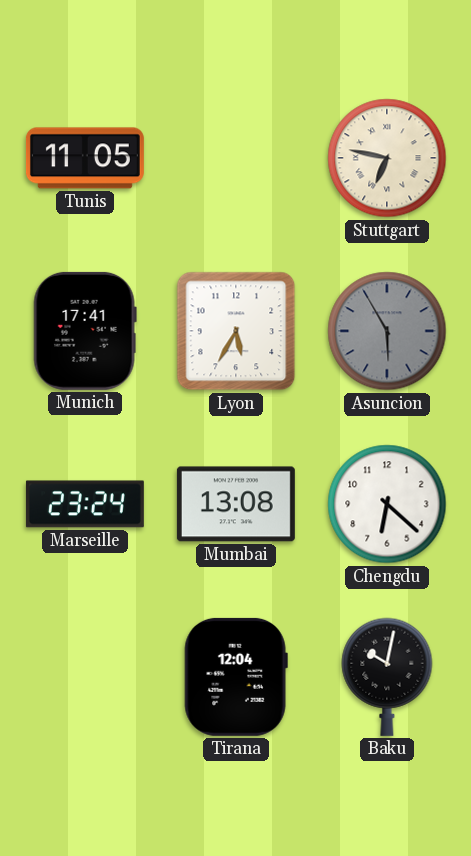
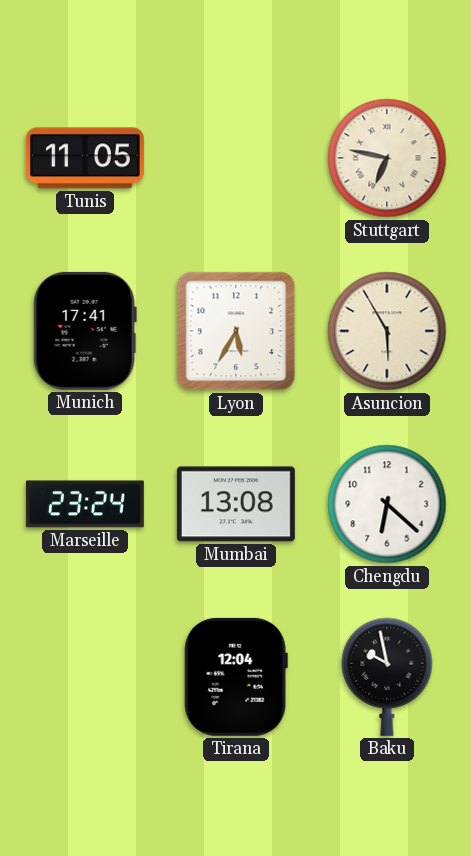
Asuncion dial: grey -> cream
Baku: 10:02 -> 9:58
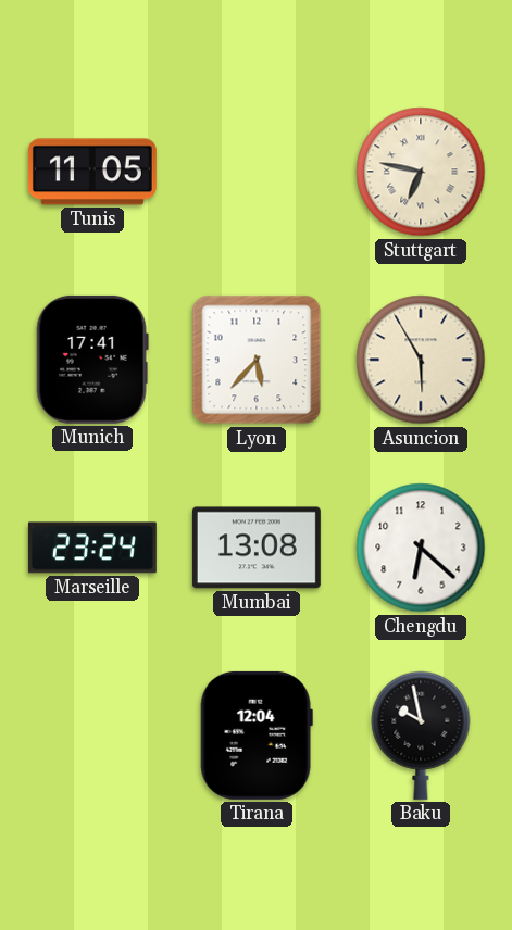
Lyon: 5:35 -> 5:37
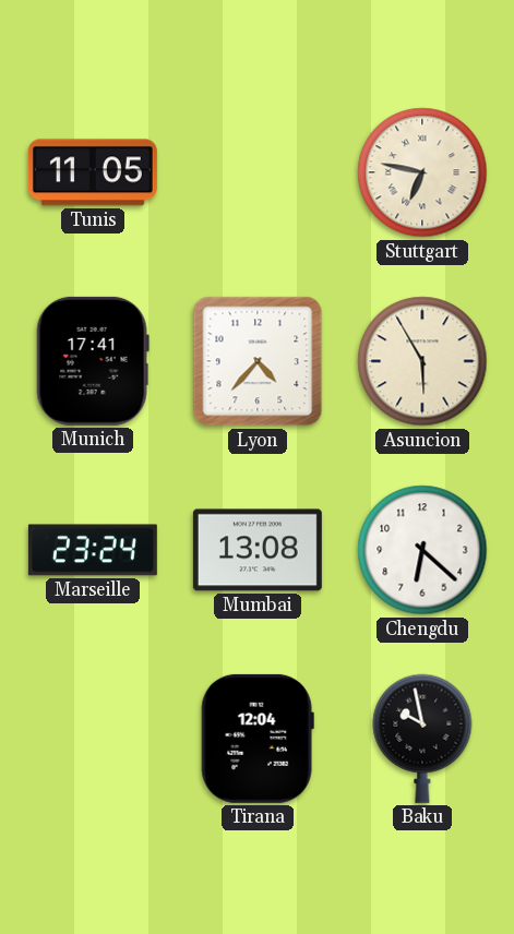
Lyon: 5:37 -> 4:37
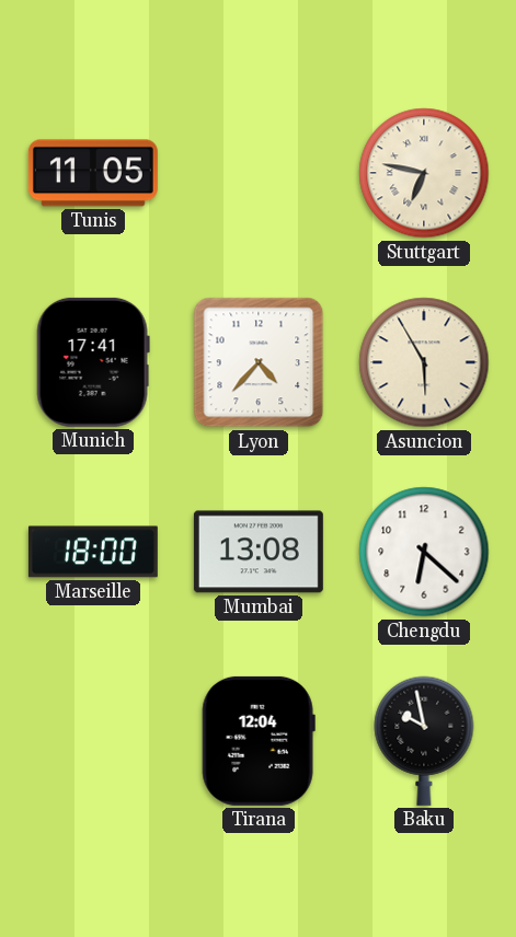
Marseille: 23:24 -> 18:00
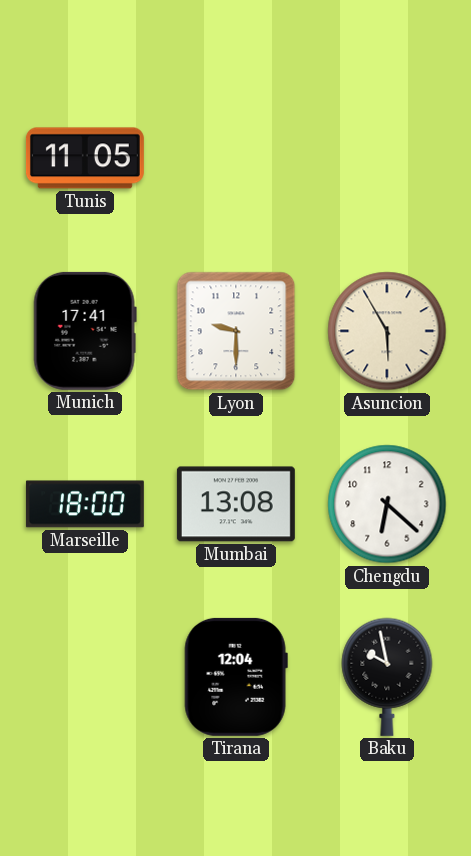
Stuttgart: 6:47 -> none
Lyon: 4:37 -> 9:30
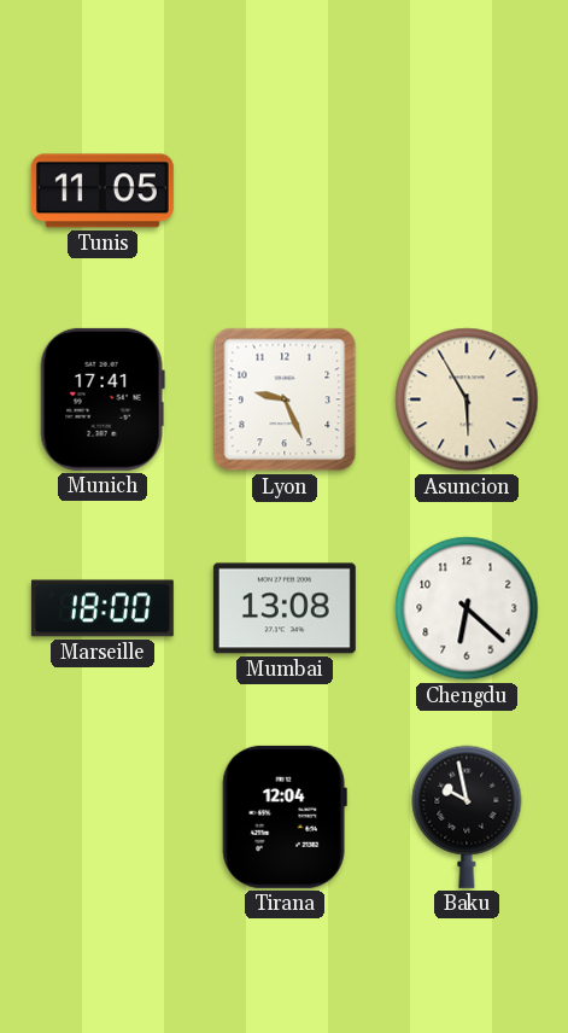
Lyon: 9:30 -> 9:26
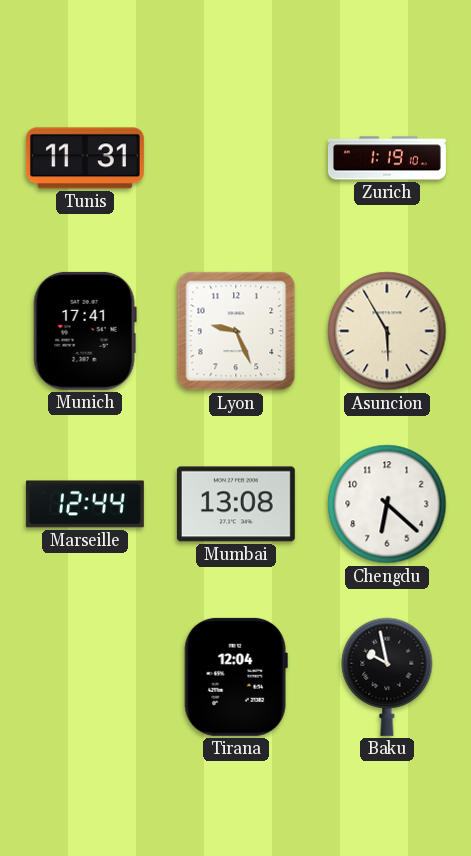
Tunis: 11:05 -> 11:31
Zurich: none -> 1:19
Marseille: 18:00 -> 12:44
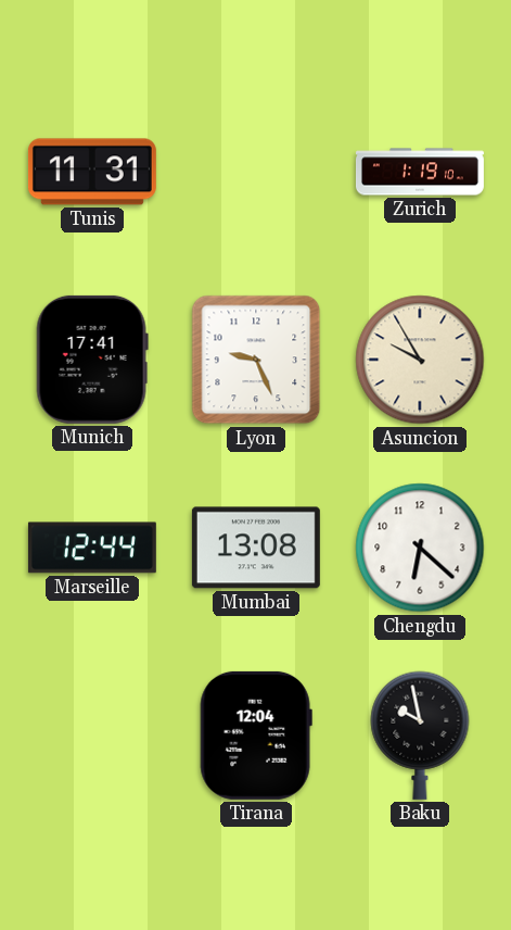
Asuncion: 5:55 -> 9:55
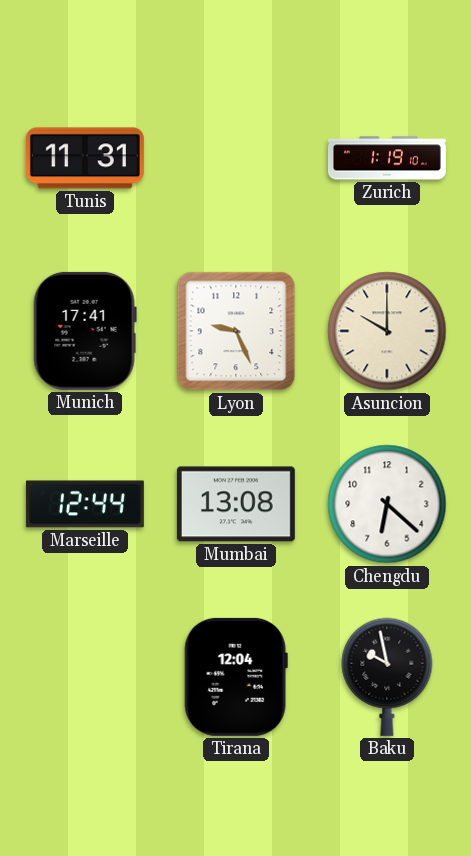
Asuncion: 9:55 -> 10:00
